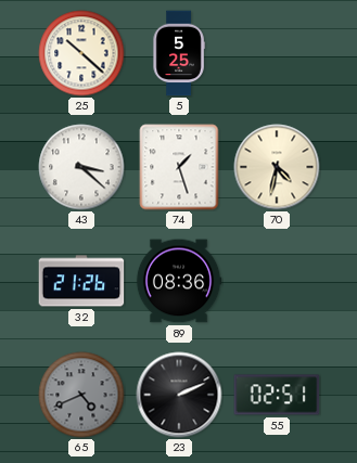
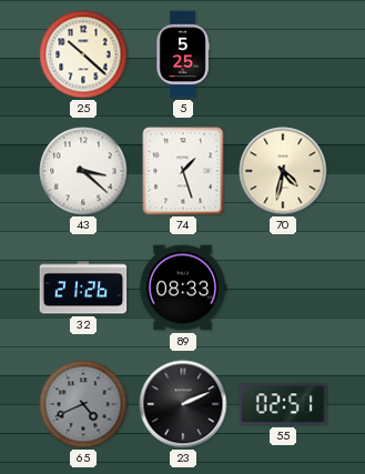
89: 08:36 -> 08:33
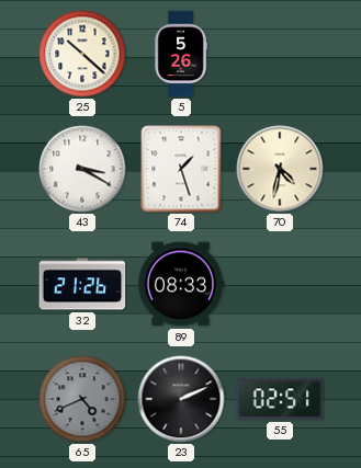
5: 5:25 -> 5:26
43: 3:22 -> 3:20
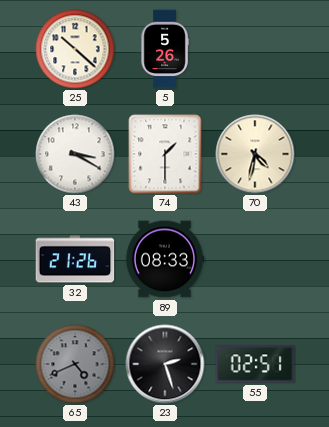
74: 1:27 -> 1:30
23: 2:11 -> 2:27
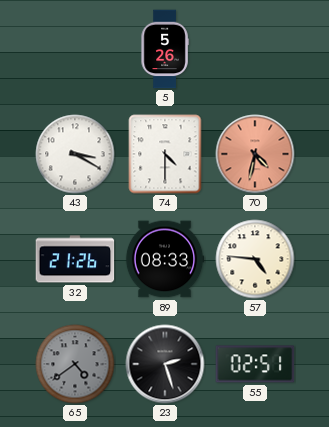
25: 10:22 -> none
74: 1:30 -> 4:30
70 dial: cream -> salmon
57: none -> 4:46
65: 4:41 -> 4:39
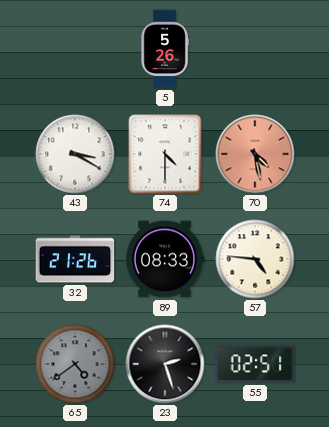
70: 4:32 -> 4:28
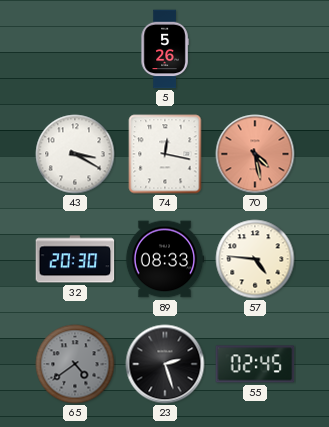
74: 4:30 -> 12:17
32: 21:26 -> 20:30
55: 02:51 -> 02:45
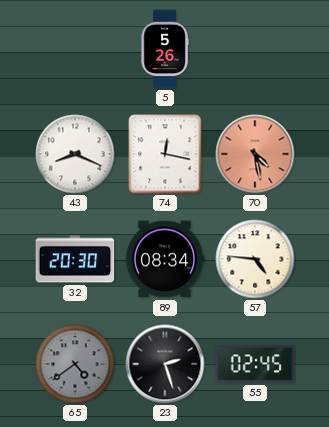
43: 3:20 -> 8:19
89: 08:33 -> 08:34
